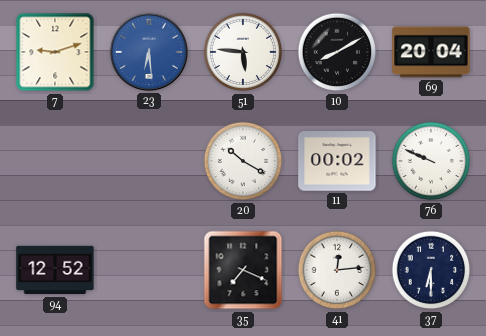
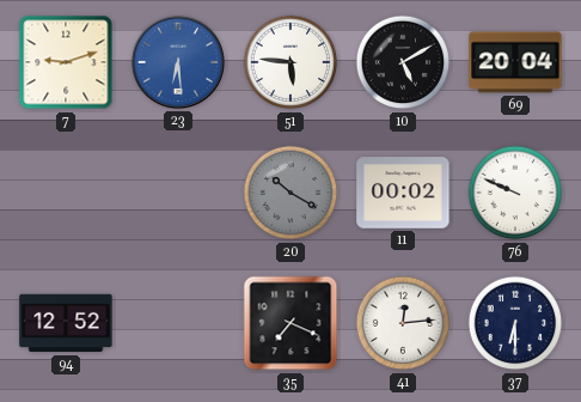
10: 8:10 -> 5:10
20 dial: white -> grey
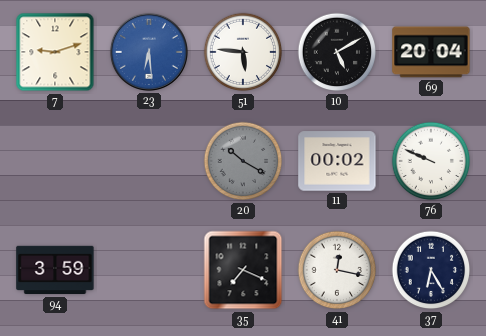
94: 12:52 -> 3:59
41: 12:14 -> 12:17
37: 6:30 -> 6:25
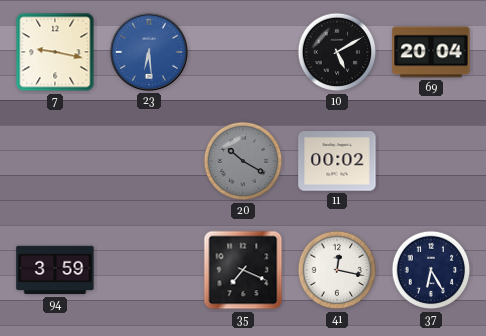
7: 9:12 -> 9:17
51: 5:46 -> none
76: 9:49 -> none
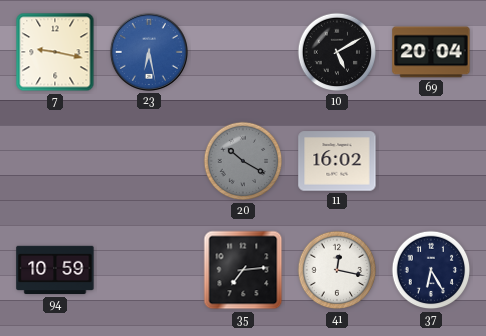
23: 6:29 -> 6:28
11: 00:02 -> 16:02
94: 3:59 -> 10:59
35: 7:19 -> 7:14
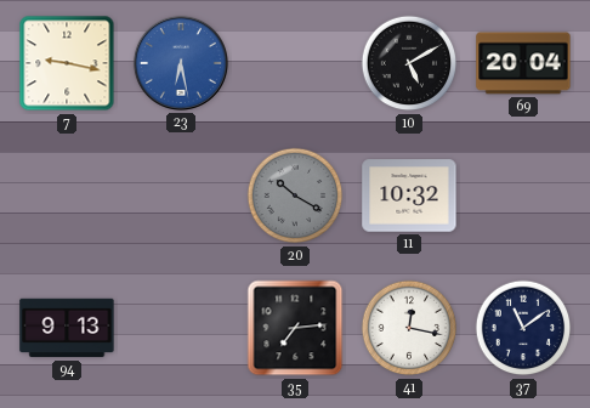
11: 16:02 -> 10:32
94: 10:59 -> 9:13
37: 6:25 -> 11:09
